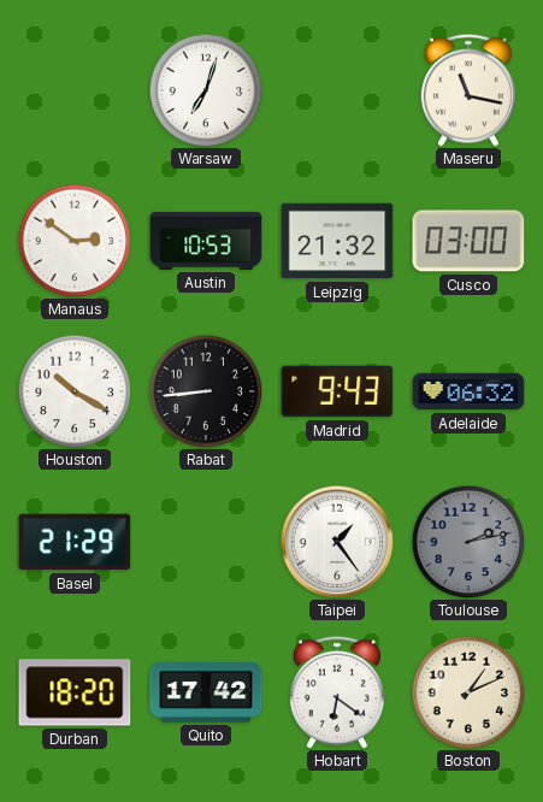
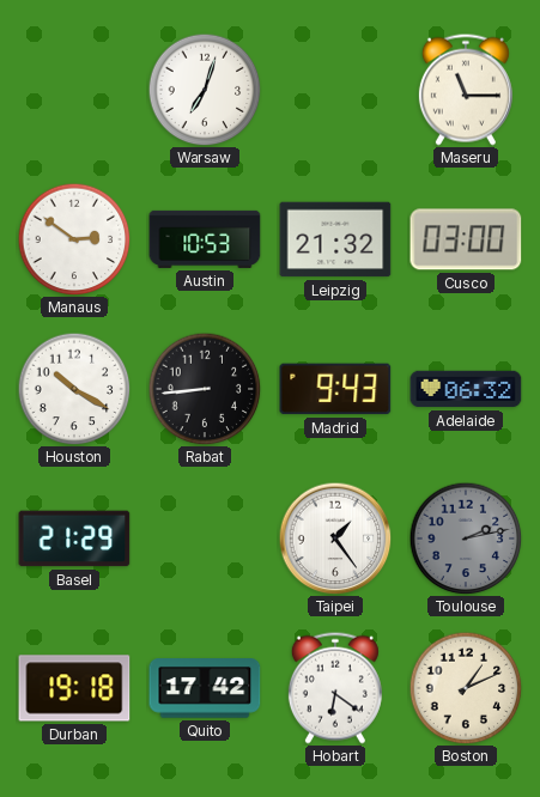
Maseru: 11:17 -> 11:15
Durban: 18:20 -> 19:18
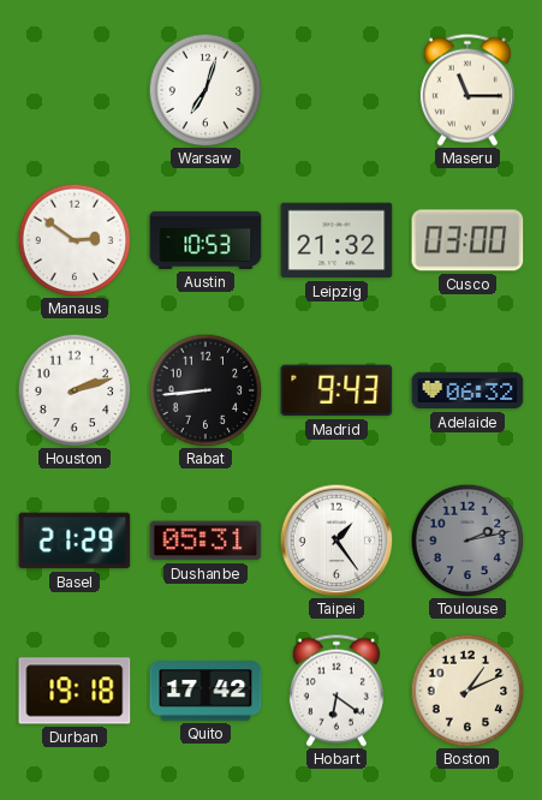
Houston: 10:20 -> 2:12
Dushanbe: none -> 05:31
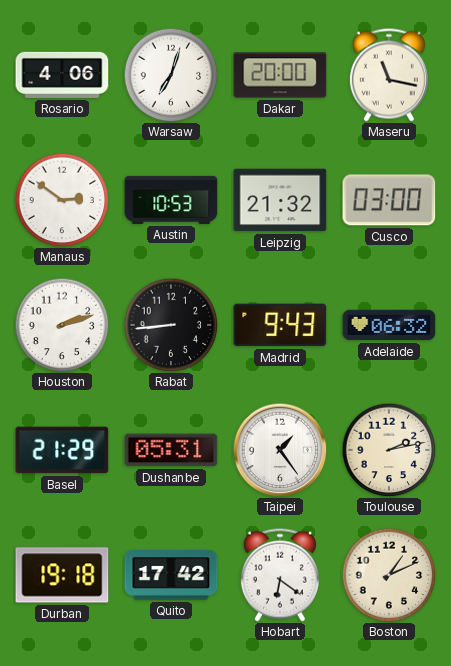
Rosario: none -> 4:06
Dakar: none -> 20:00
Maseru: 11:15 -> 11:17
Toulouse dial: grey -> cream
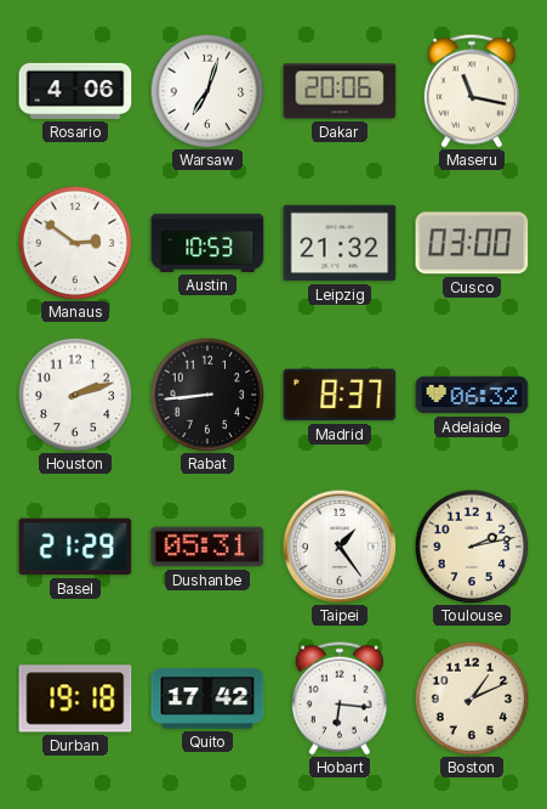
Dakar: 20:00 -> 20:06
Madrid: 9:43 -> 8:37
Hobart: 6:21 -> 6:16
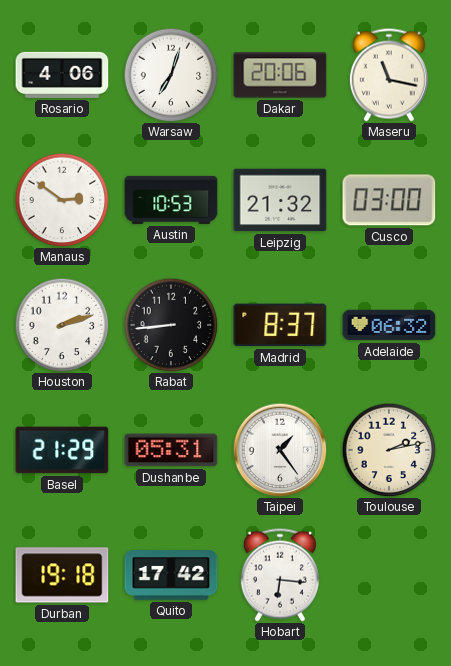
Boston: 1:11 -> none
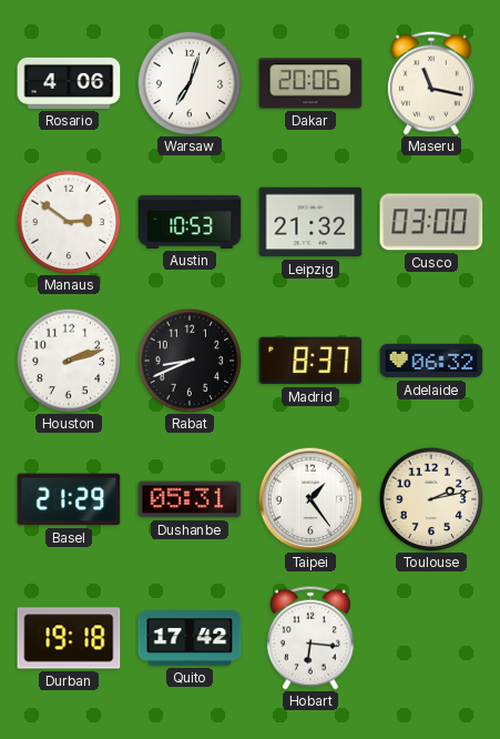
Rabat: 8:44 -> 8:41
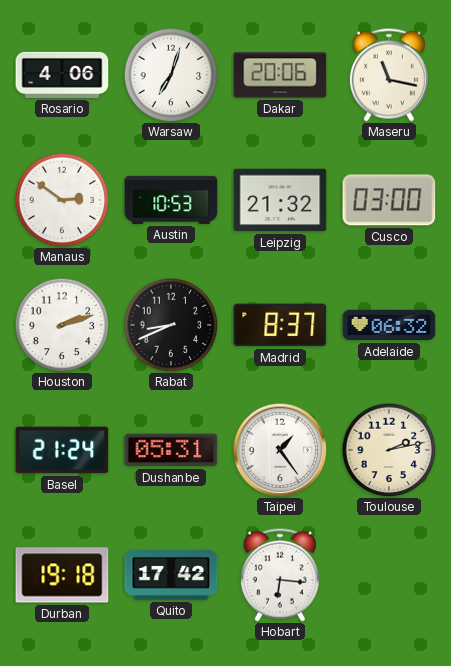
Basel: 21:29 -> 21:24
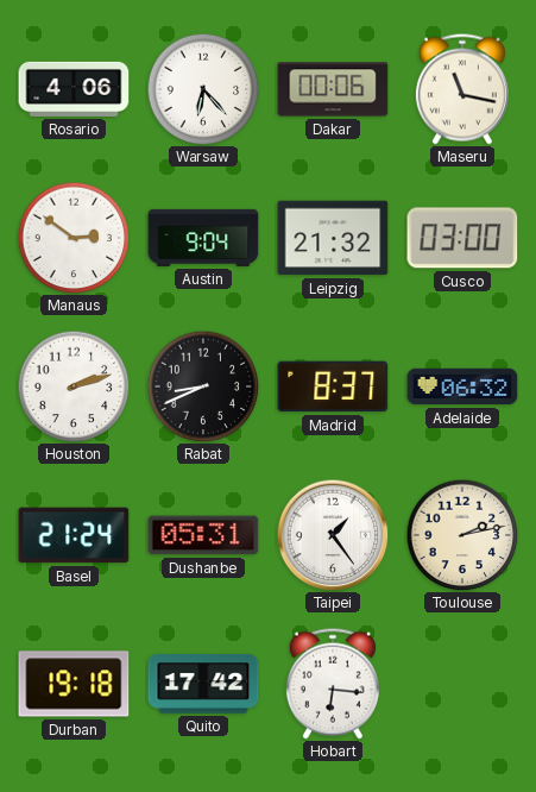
Warsaw: 7:03 -> 6:23
Dakar: 20:06 -> 00:06
Austin: 10:53 -> 9:04
